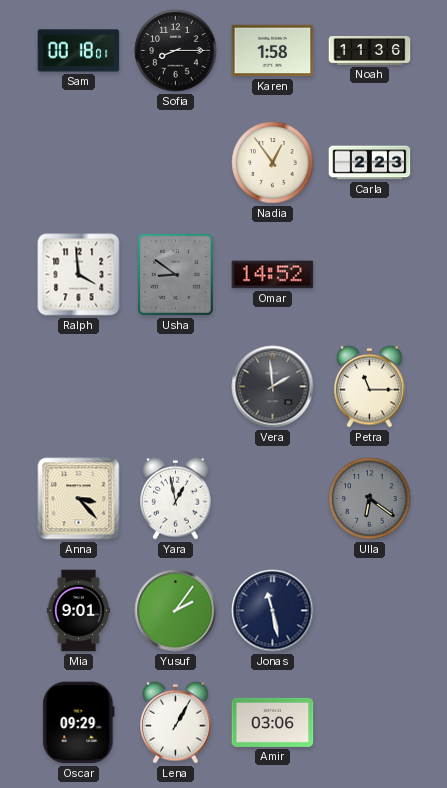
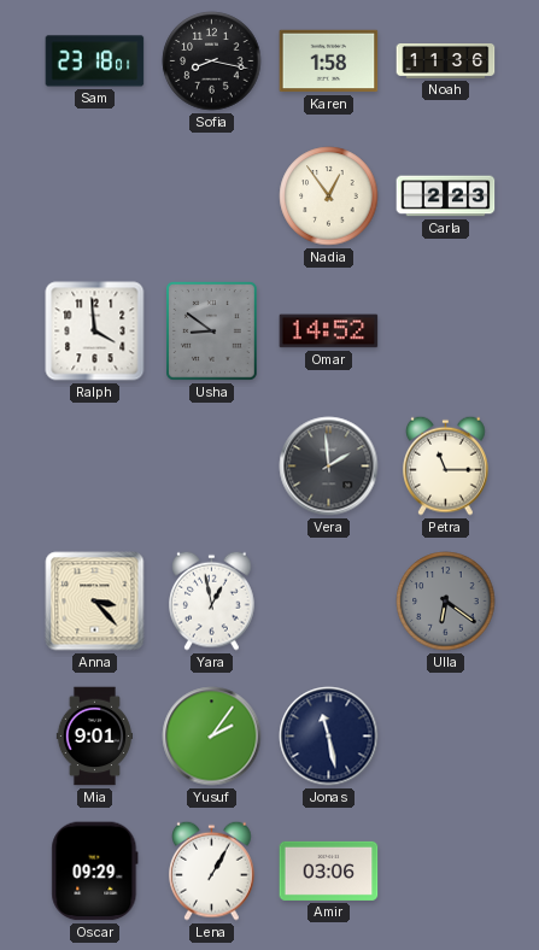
Sam: 00:18 -> 23:18
Sofia: 8:15 -> 8:17
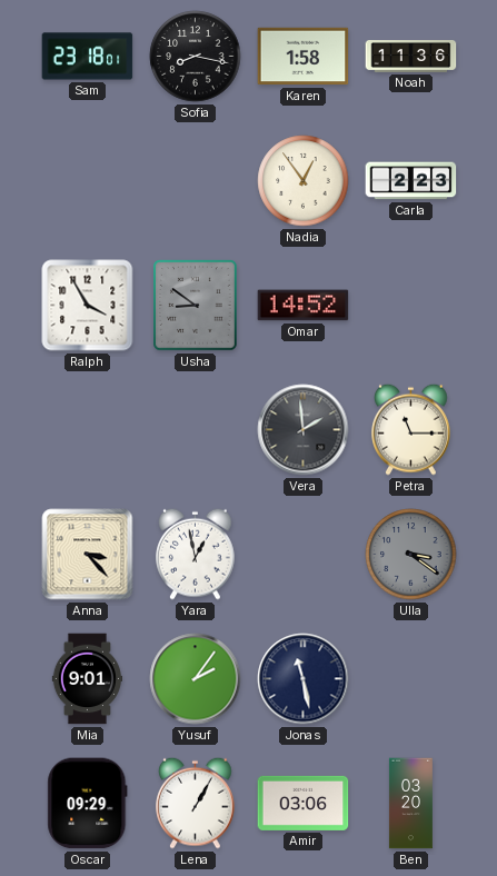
Ralph: 3:59 -> 3:55
Ulla: 6:21 -> 3:21
Ben: none -> 03:20
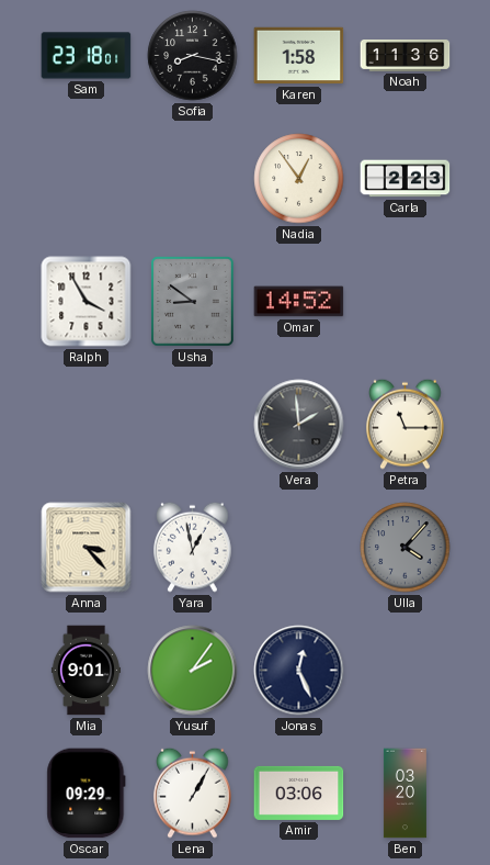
Ulla: 3:21 -> 4:07
Jonas: 11:28 -> 12:26
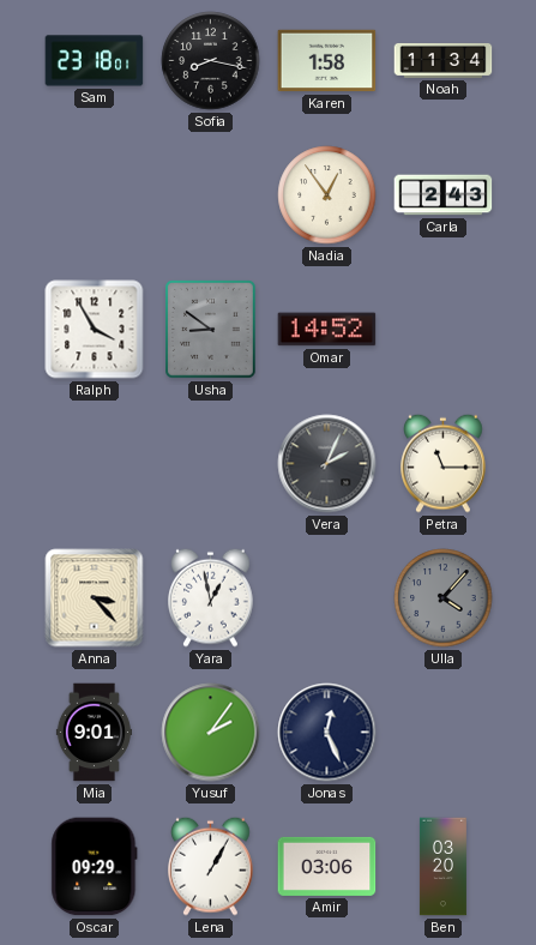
Noah: 11:36 -> 11:34
Carla: 2:23 -> 2:43
Vera: 1:59 -> 2:04
